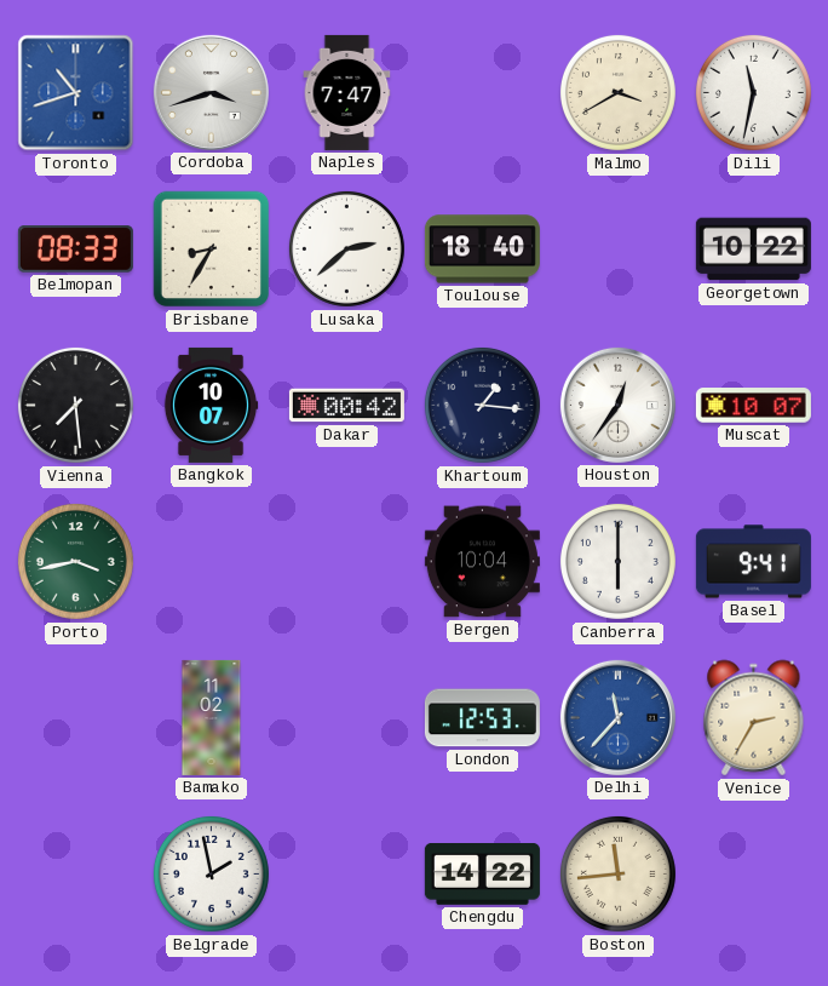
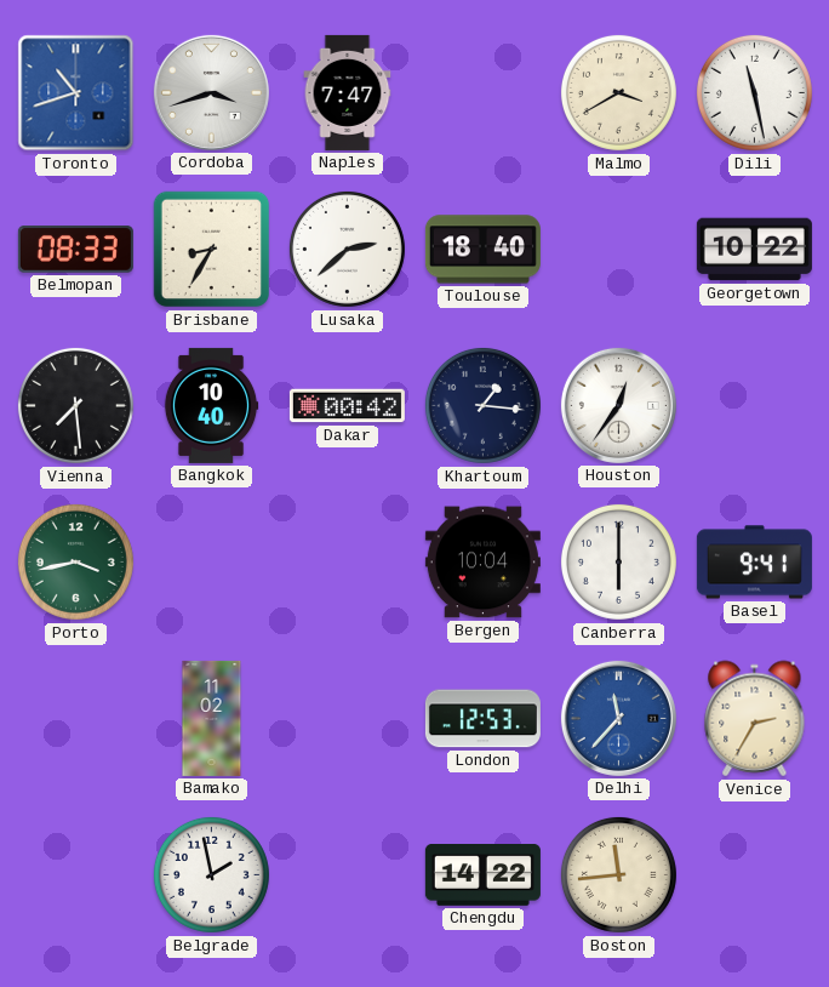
Dili: 11:32 -> 11:28
Bangkok: 10:07 -> 10:40
Muscat: 10:07 -> none
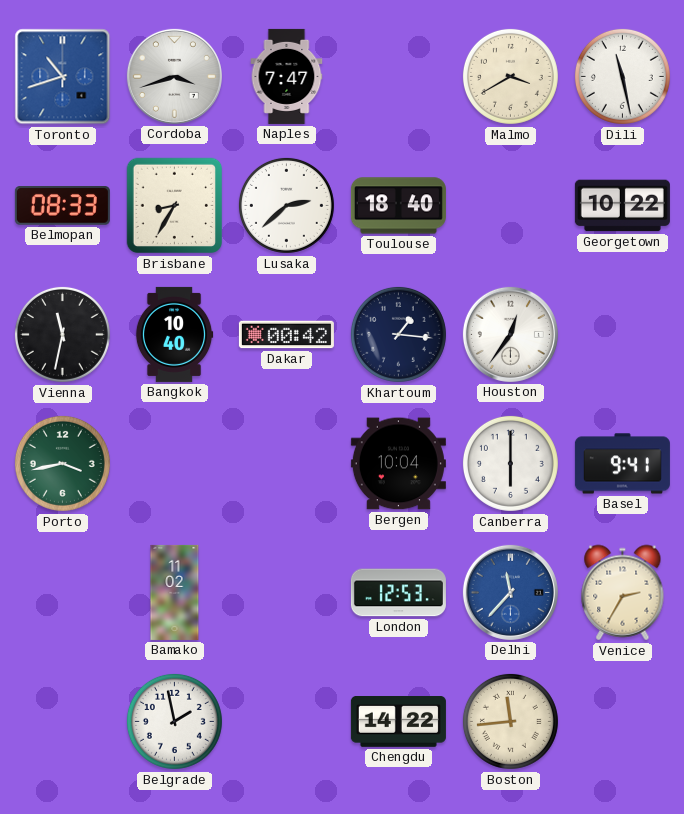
Vienna: 7:29 -> 11:32
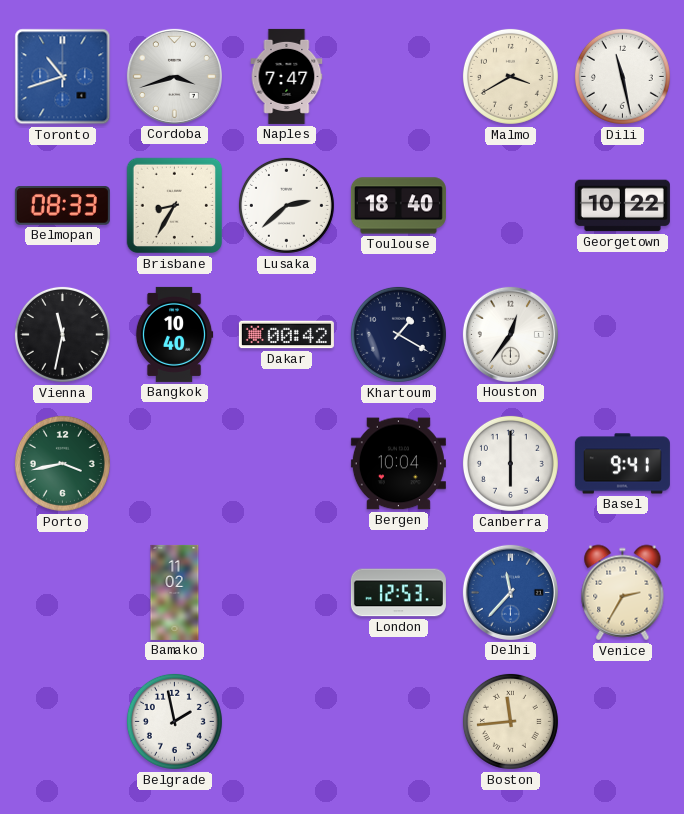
Khartoum: 1:16 -> 1:20
Chengdu: 14:22 -> none
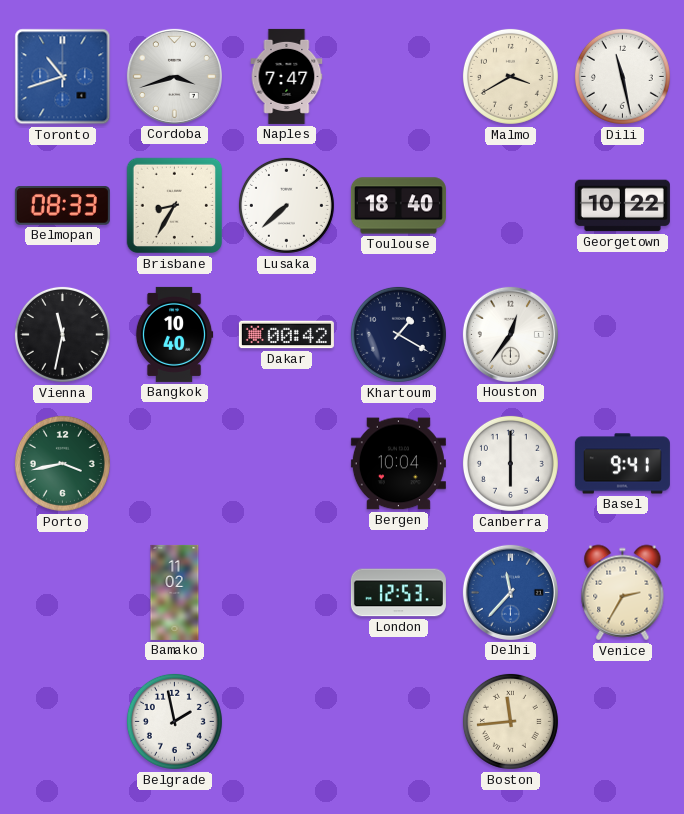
Lusaka: 2:38 -> 7:38
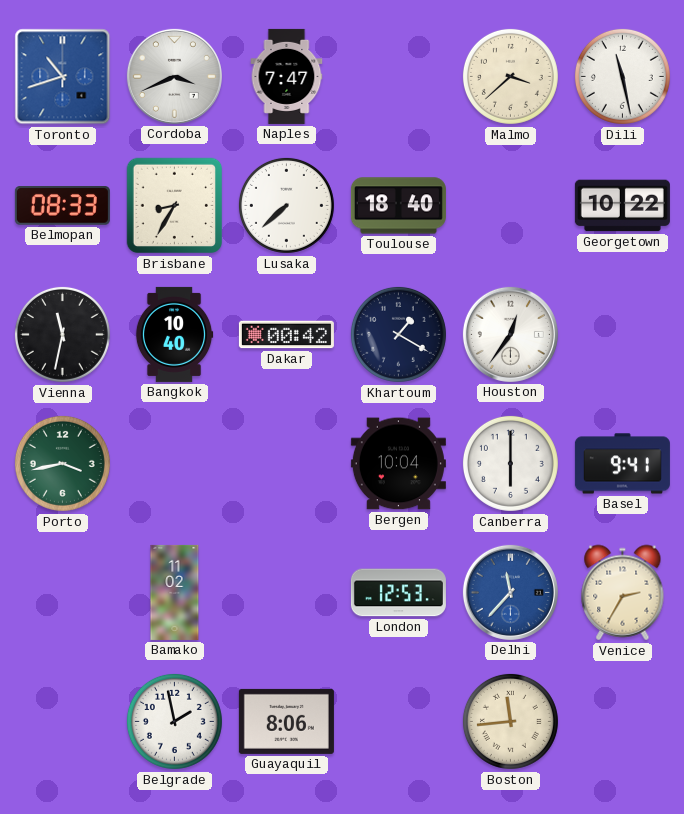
Cordoba: 3:42 -> 3:41
Malmo: 3:40 -> 3:38
Guayaquil: none -> 8:06
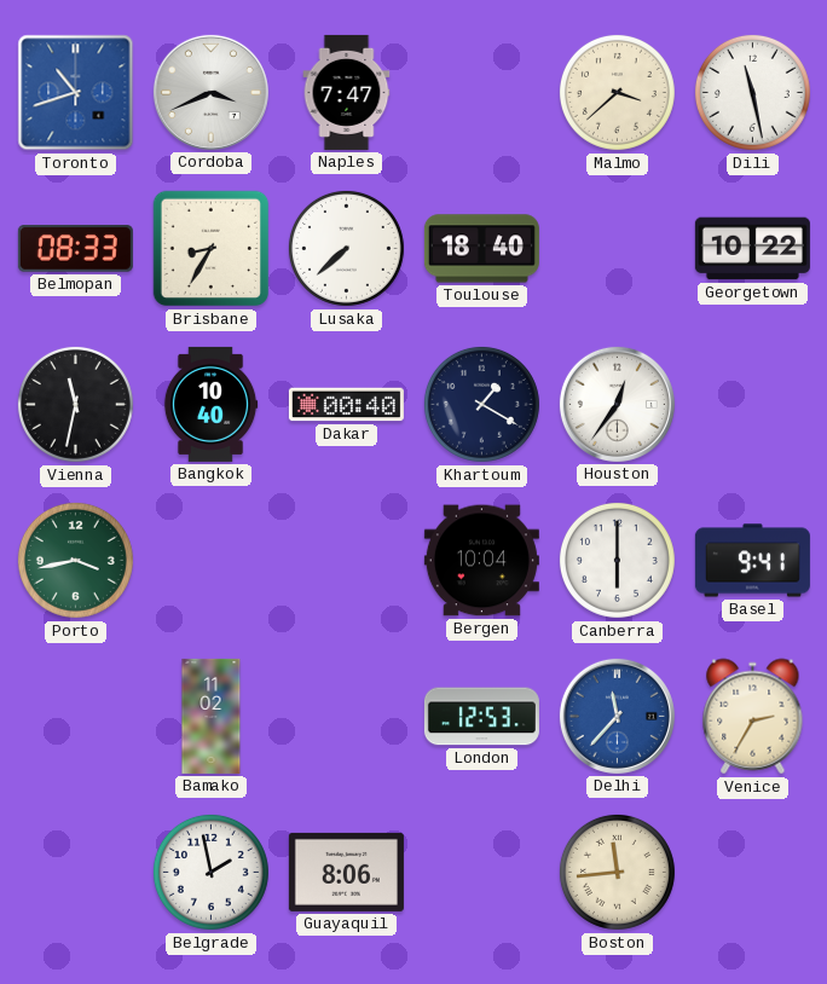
Dakar: 00:42 -> 00:40
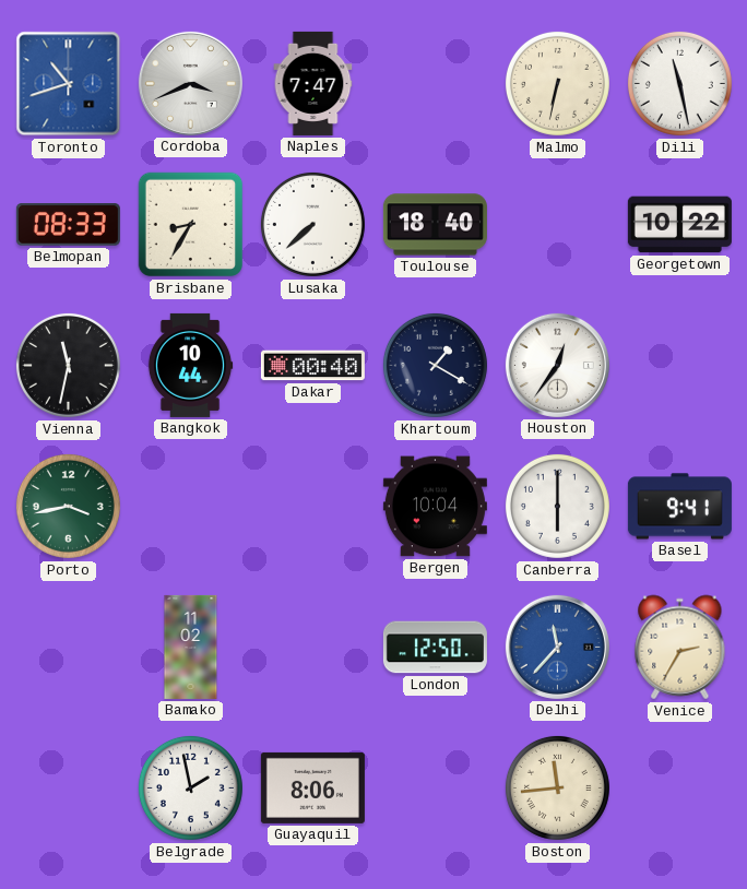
Malmo: 3:38 -> 6:32
Bangkok: 10:40 -> 10:44
London: 12:53 -> 12:50
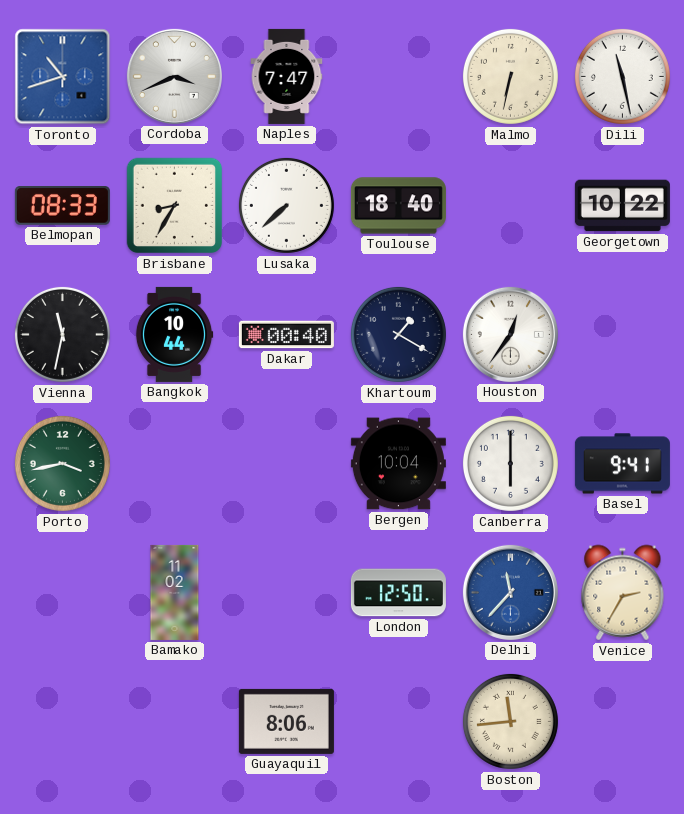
Belgrade: 1:58 -> none
